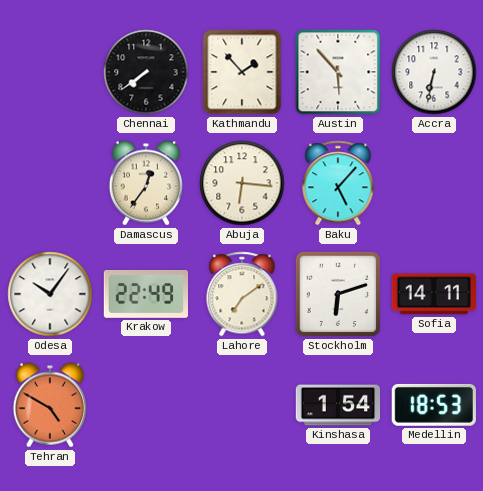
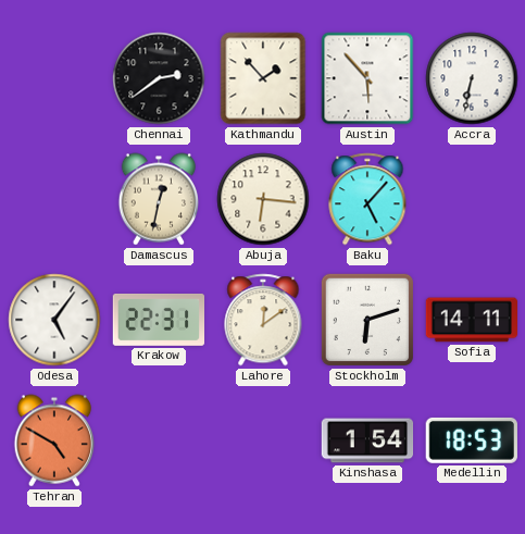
Chennai: 7:39 -> 2:39
Damascus: 12:36 -> 12:32
Odesa: 10:06 -> 5:06
Krakow: 22:49 -> 22:31
Lahore: 7:09 -> 12:09
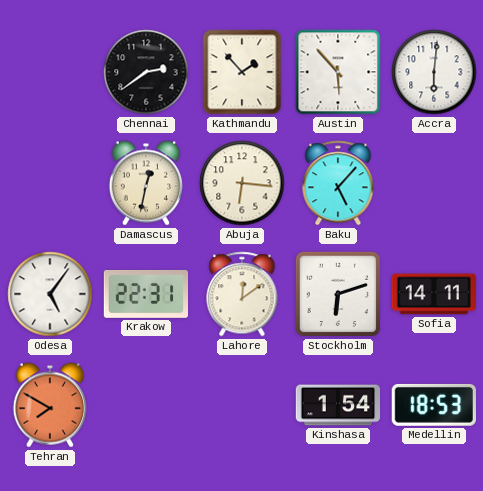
Accra: 6:32 -> 6:01
Tehran: 4:50 -> 7:50
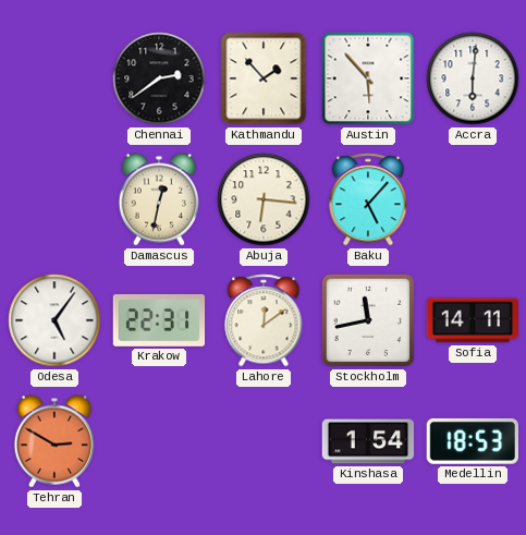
Stockholm: 6:12 -> 11:43
Tehran: 7:50 -> 2:50
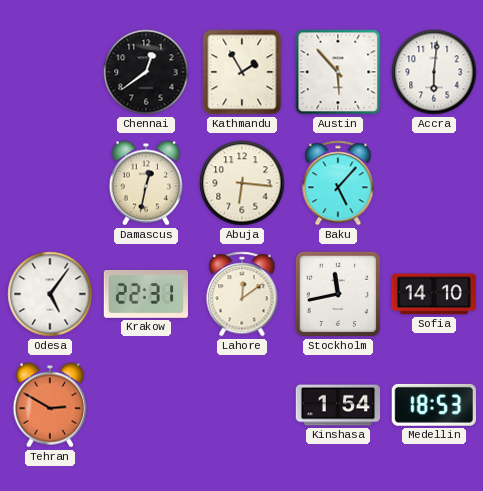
Chennai: 2:39 -> 12:39
Kathmandu: 1:53 -> 1:55
Sofia: 14:11 -> 14:10
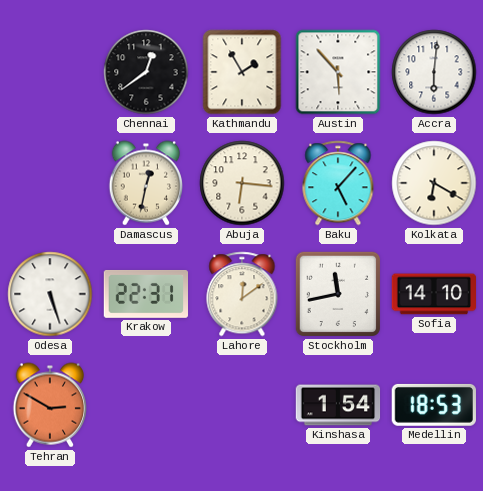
Kolkata: none -> 6:20
Odesa: 5:06 -> 5:27
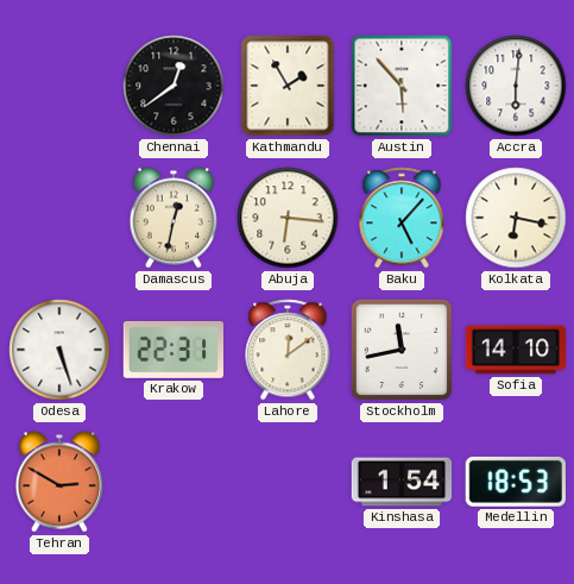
Kolkata: 6:20 -> 6:17
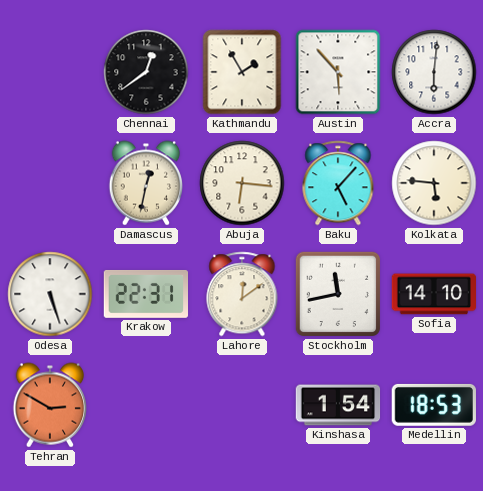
Kolkata: 6:17 -> 5:46
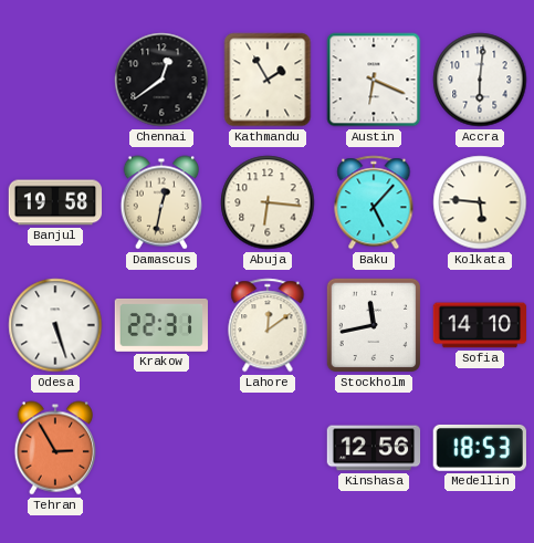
Austin: 5:53 -> 6:19
Banjul: none -> 19:58
Tehran: 2:50 -> 2:55
Kinshasa: 1:54 -> 12:56
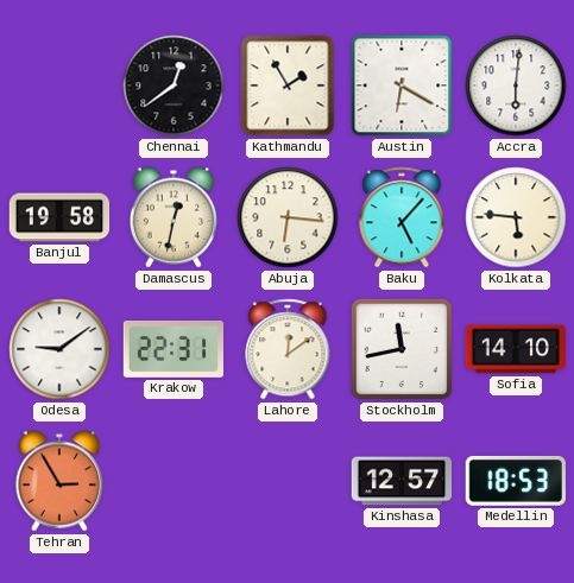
Austin: 6:19 -> 6:20
Odesa: 5:27 -> 9:09
Kinshasa: 12:56 -> 12:57
